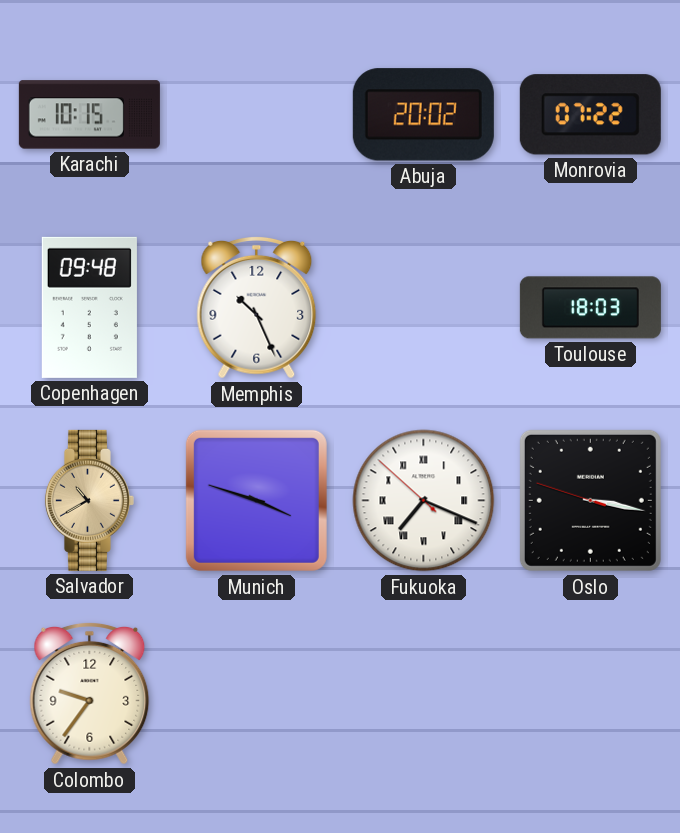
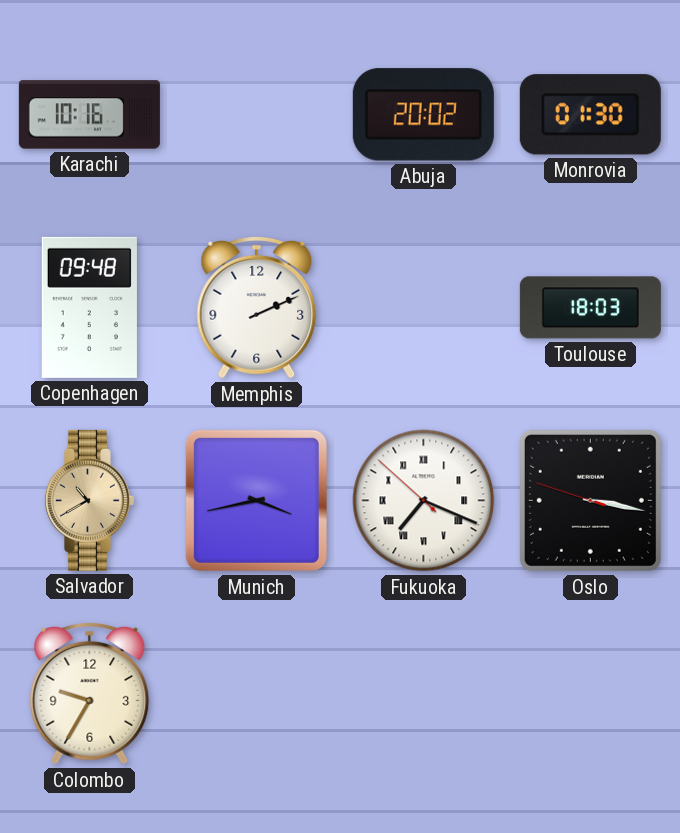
Karachi: 10:15 -> 10:16
Monrovia: 07:22 -> 01:30
Memphis: 10:26 -> 2:11
Munich: 3:48 -> 3:43
Colombo: 9:36 -> 9:35
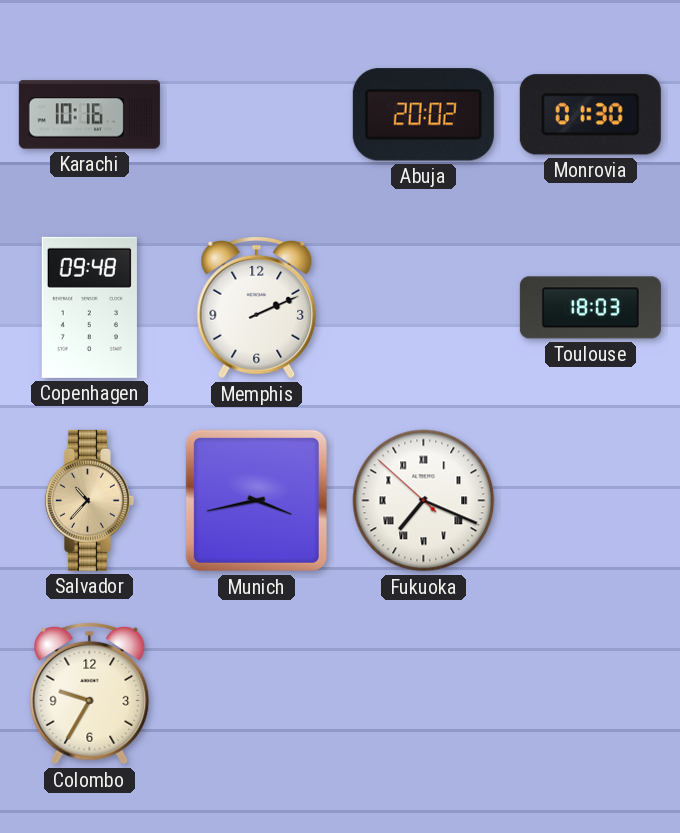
Salvador: 10:40 -> 10:37
Oslo: 3:16 -> none
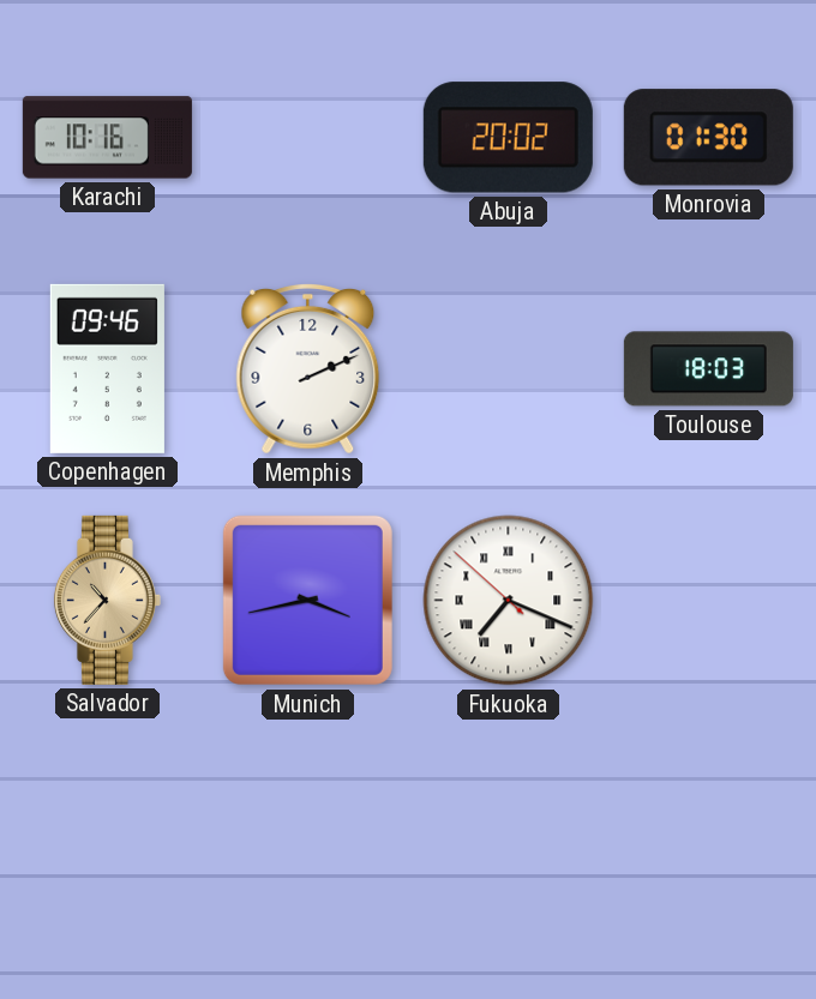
Copenhagen: 09:48 -> 09:46
Colombo: 9:35 -> none
